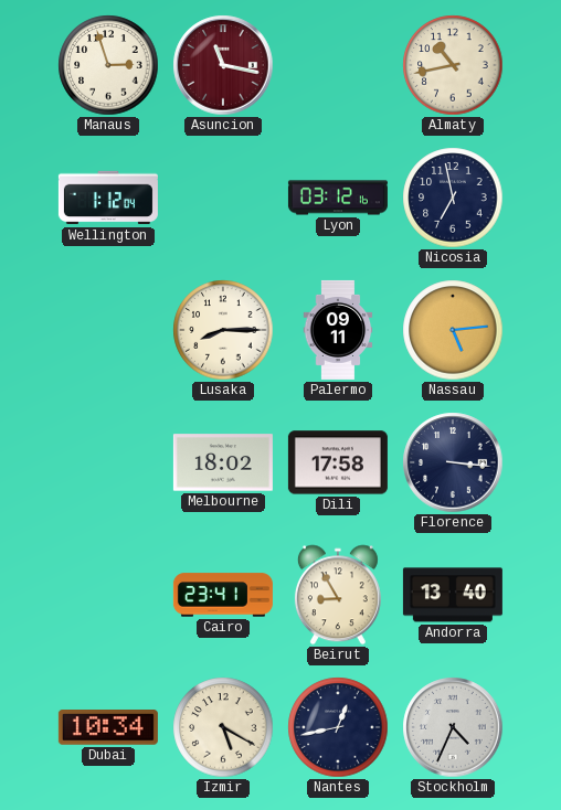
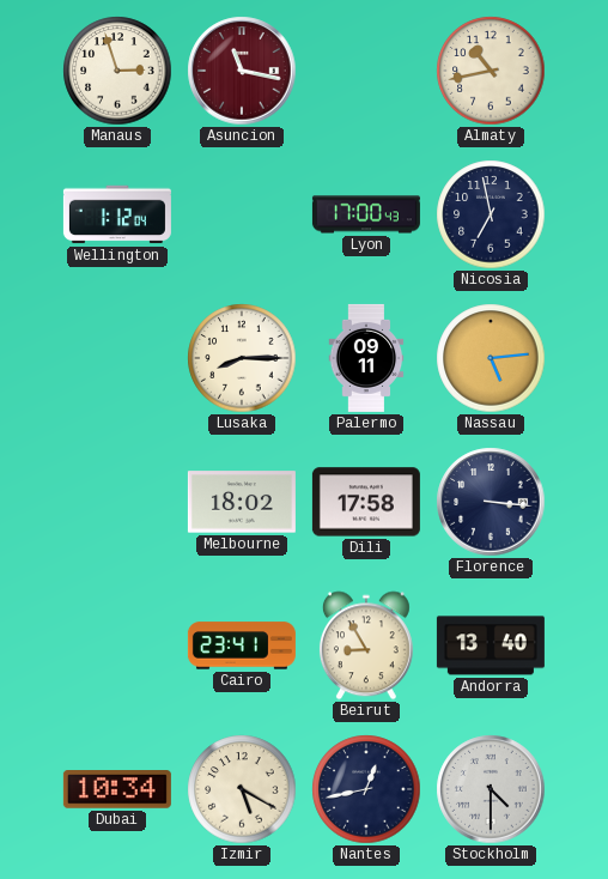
Lyon: 03:12 -> 17:00
Stockholm: 4:34 -> 4:30
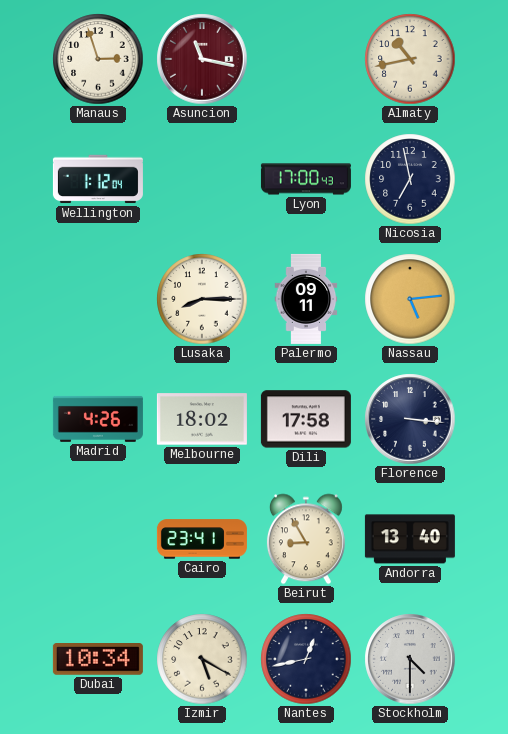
Madrid: none -> 4:26
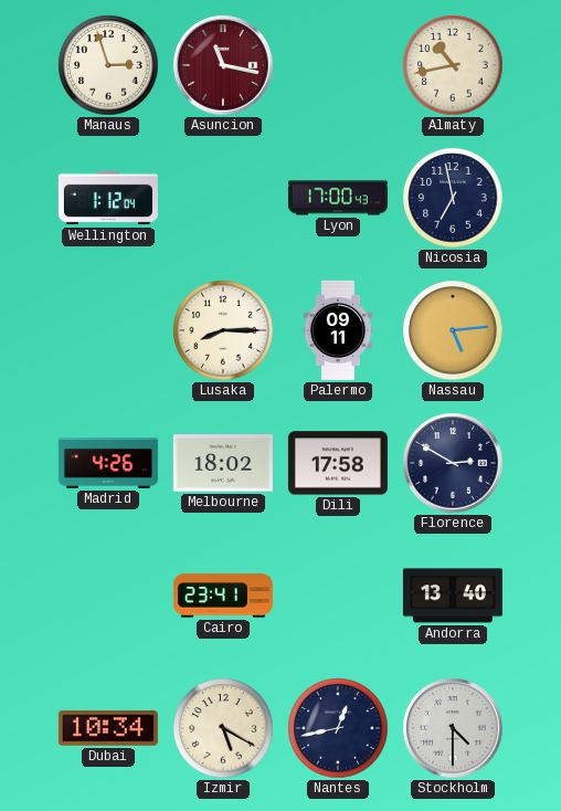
Florence: 3:16 -> 2:50
Beirut: 8:55 -> none
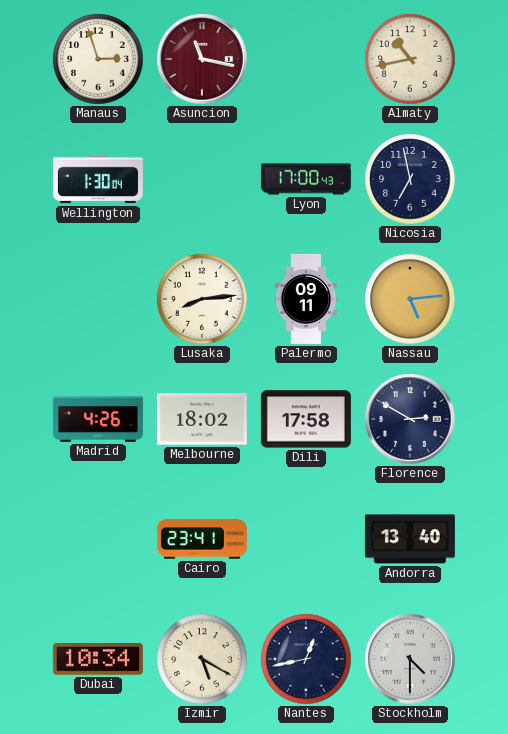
Wellington: 1:12 -> 1:30
Lusaka: 8:15 -> 8:14
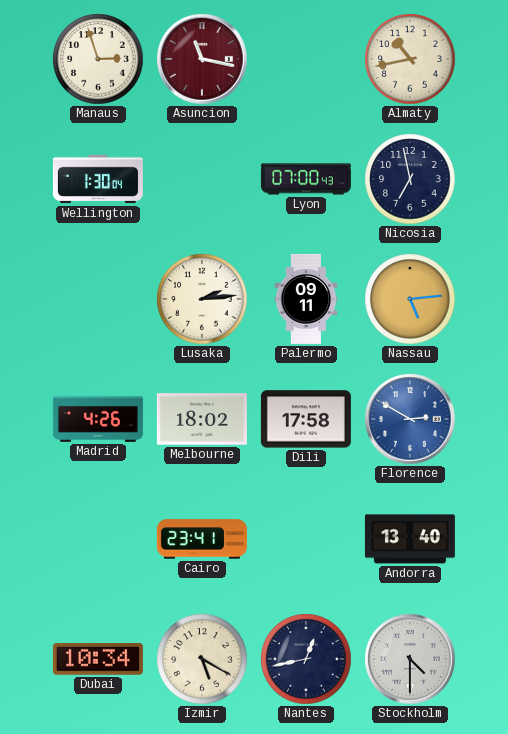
Lyon: 17:00 -> 07:00
Lusaka: 8:14 -> 2:14
Florence dial: navy -> blue
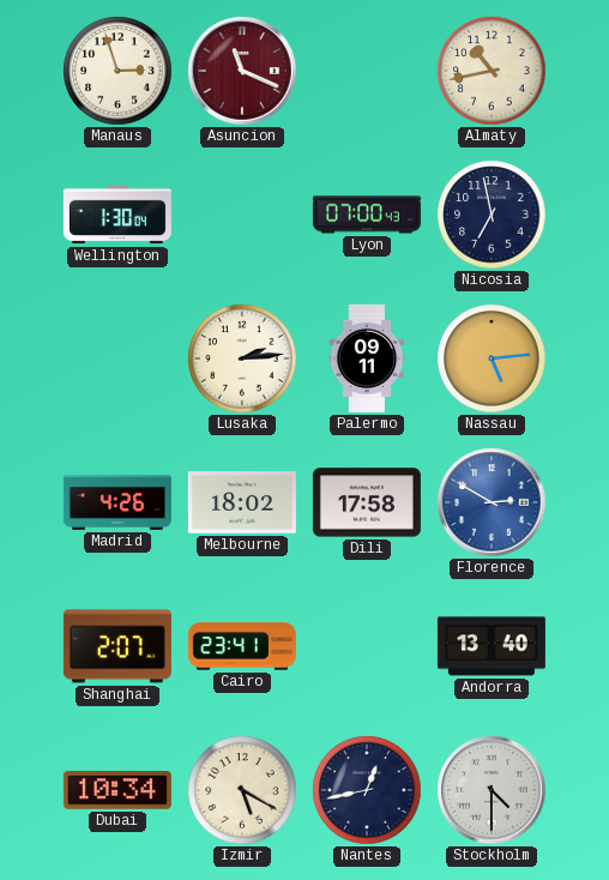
Asuncion: 11:17 -> 11:19
Shanghai: none -> 2:07
